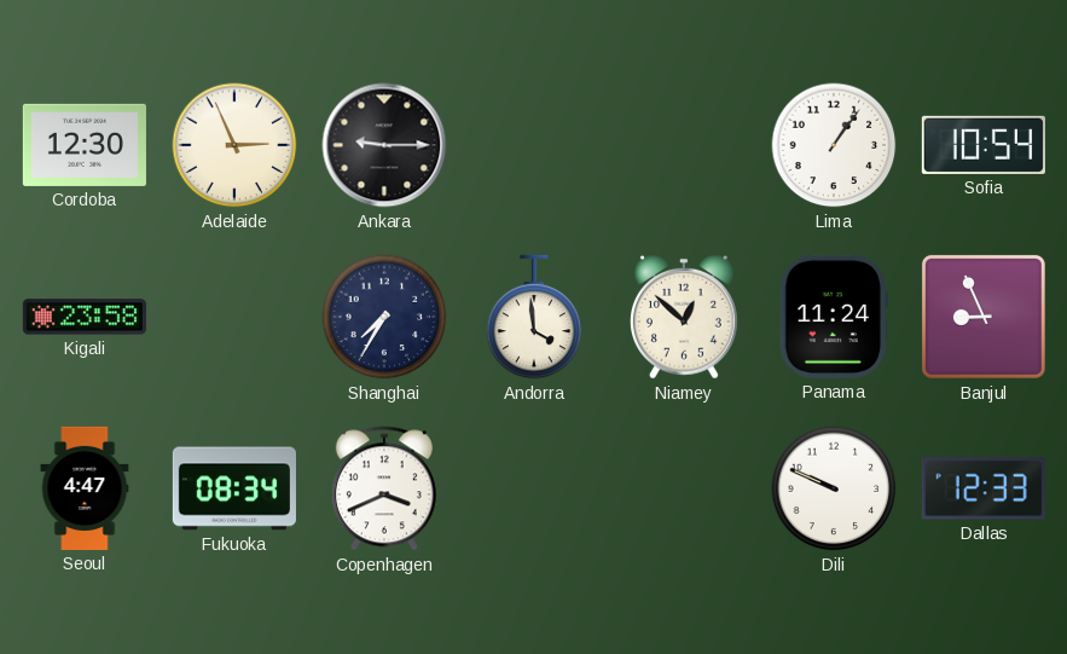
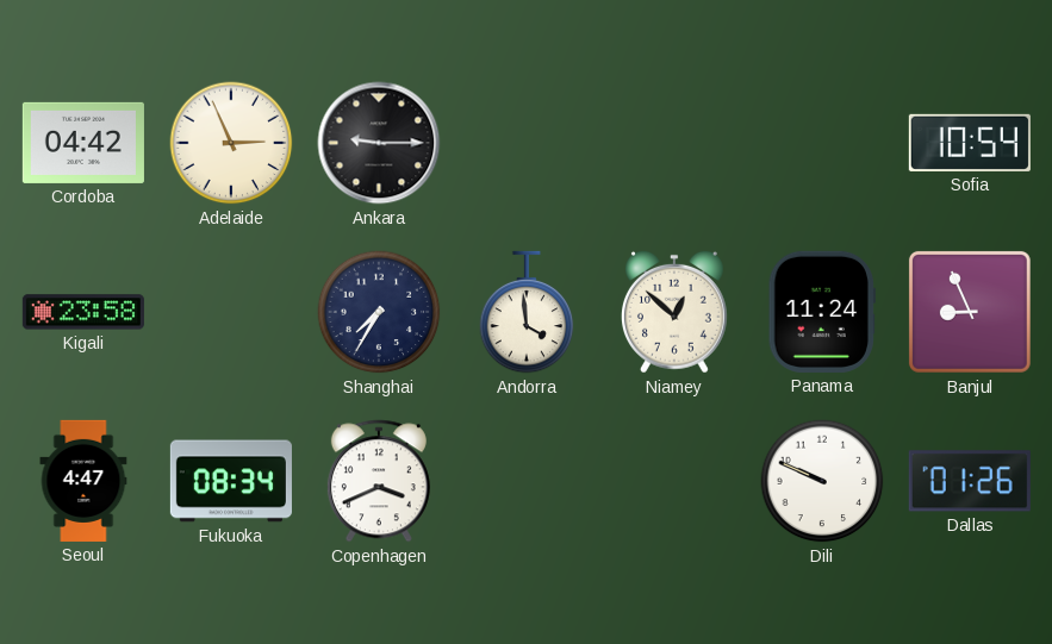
Cordoba: 12:30 -> 04:42
Lima: 1:06 -> none
Dallas: 12:33 -> 01:26
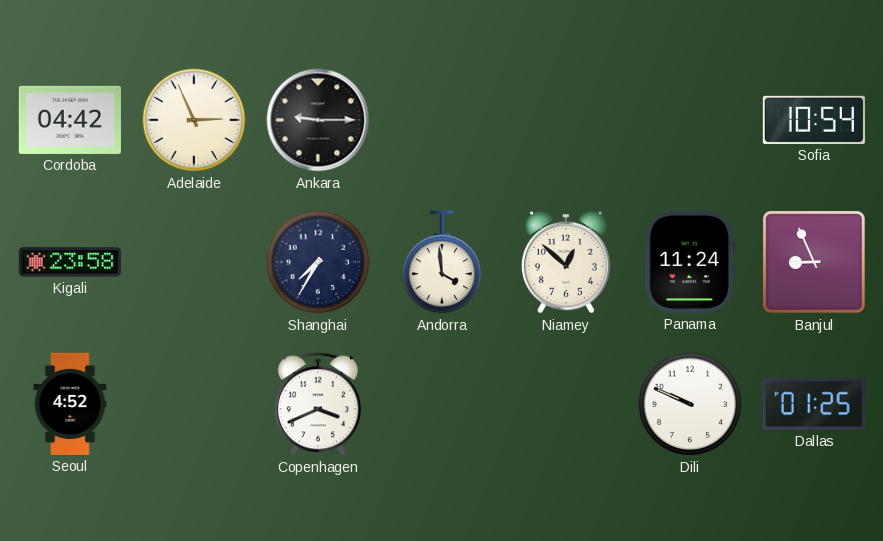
Seoul: 4:47 -> 4:52
Fukuoka: 08:34 -> none
Dallas: 01:26 -> 01:25
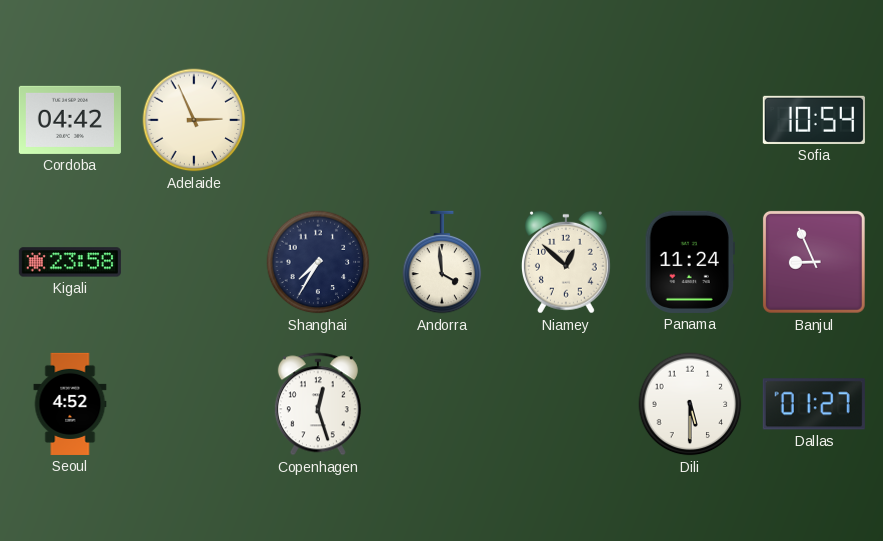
Ankara: 9:15 -> none
Copenhagen: 3:41 -> 12:27
Dili: 9:49 -> 5:30
Dallas: 01:25 -> 01:27
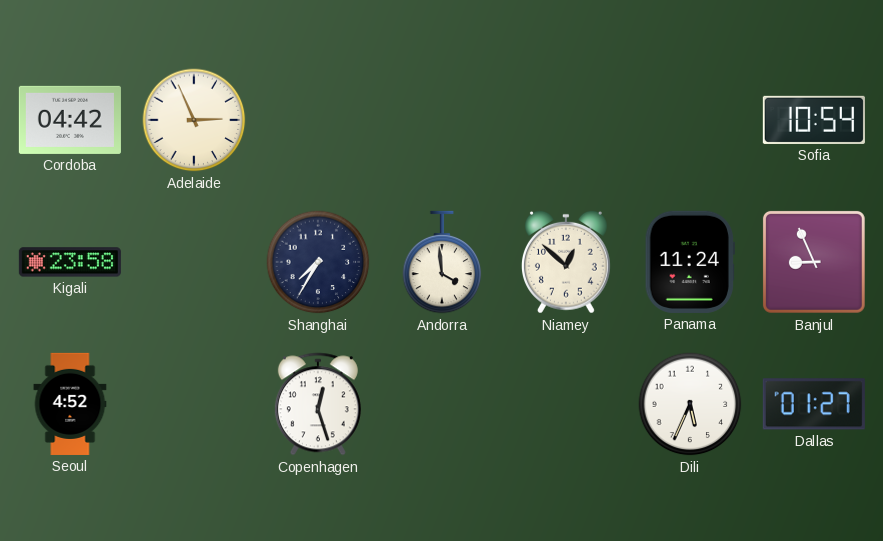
Dili: 5:30 -> 5:34
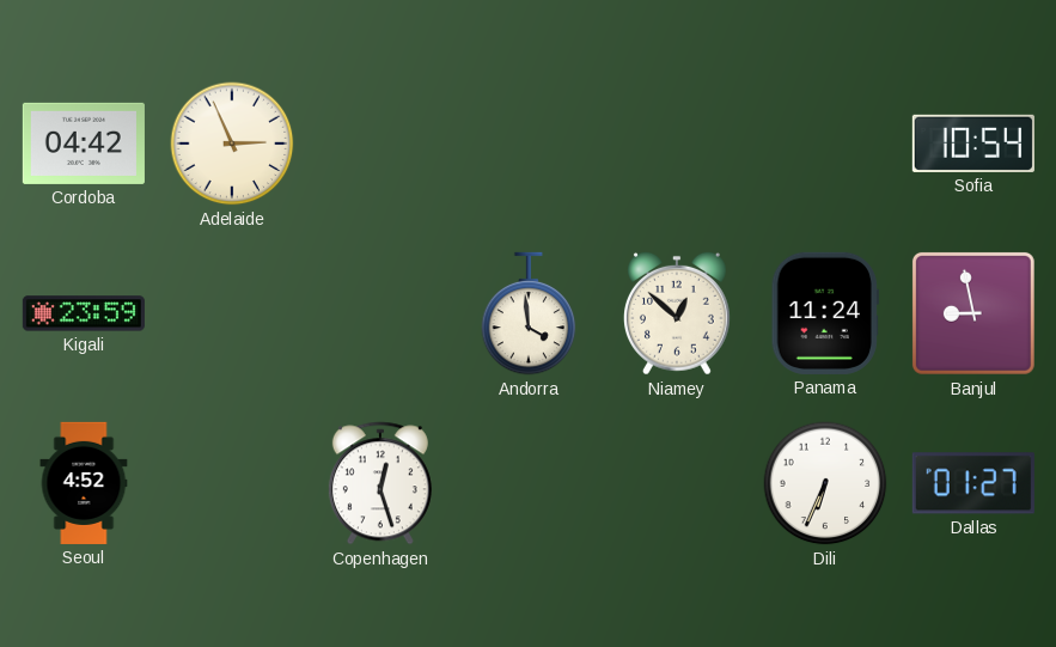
Kigali: 23:58 -> 23:59
Shanghai: 7:35 -> none
Banjul: 8:56 -> 8:58
Dili: 5:34 -> 6:34
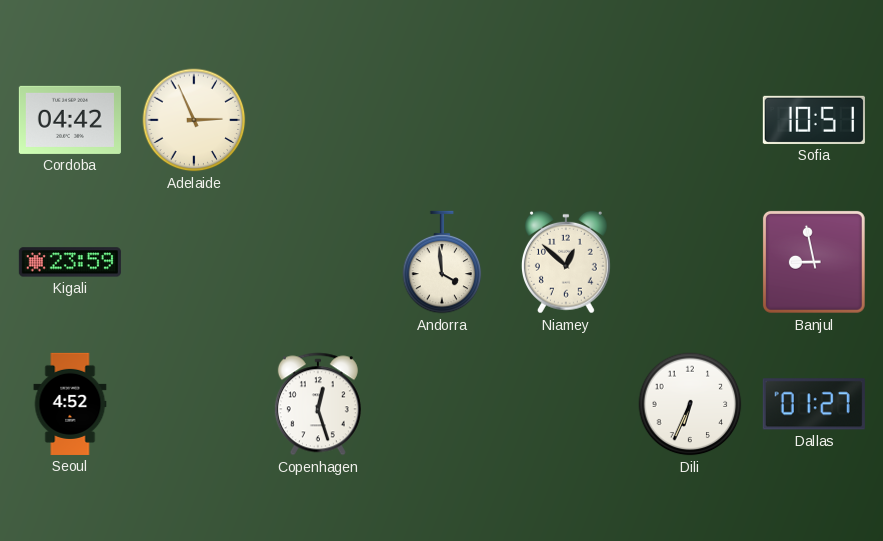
Sofia: 10:54 -> 10:51
Panama: 11:24 -> none
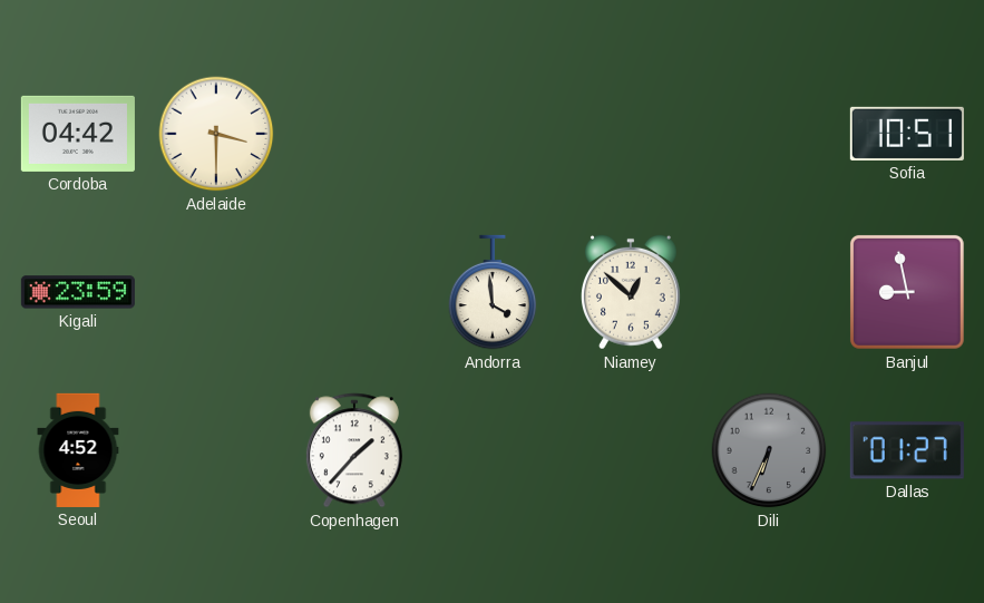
Adelaide: 2:56 -> 3:30
Copenhagen: 12:27 -> 1:37
Dili dial: white -> grey
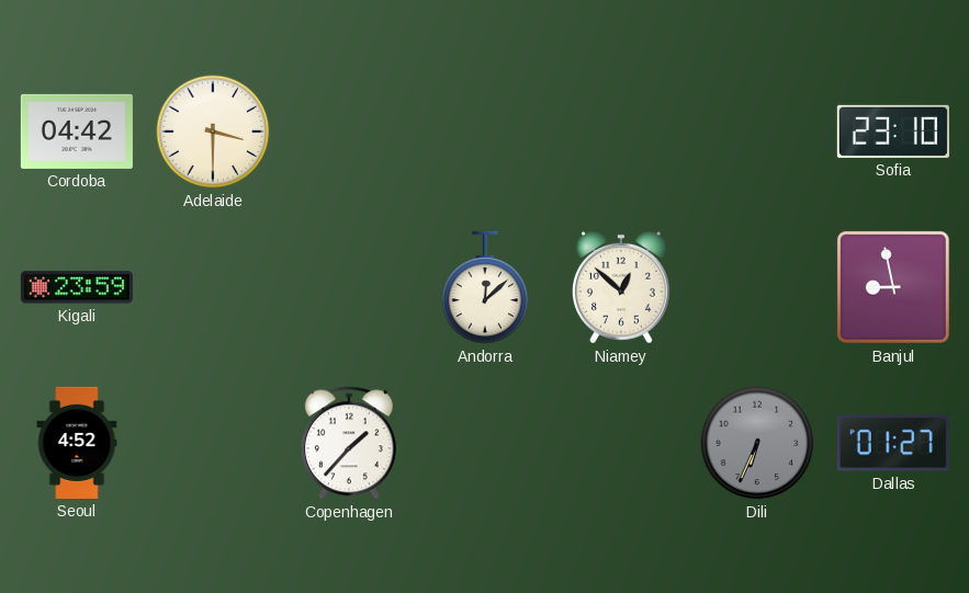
Sofia: 10:51 -> 23:10
Andorra: 3:59 -> 12:08
